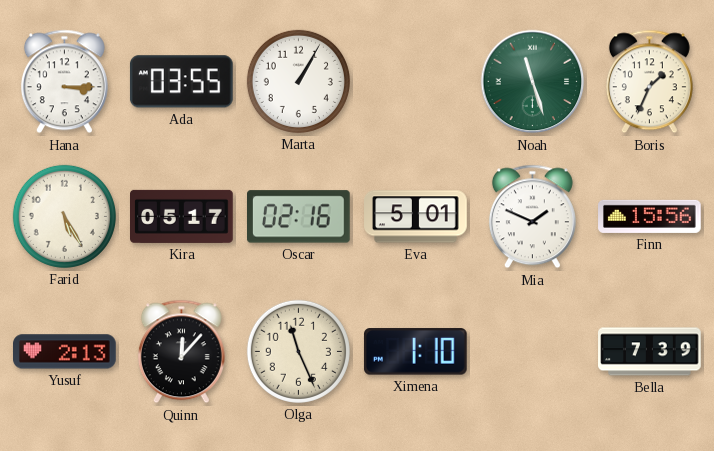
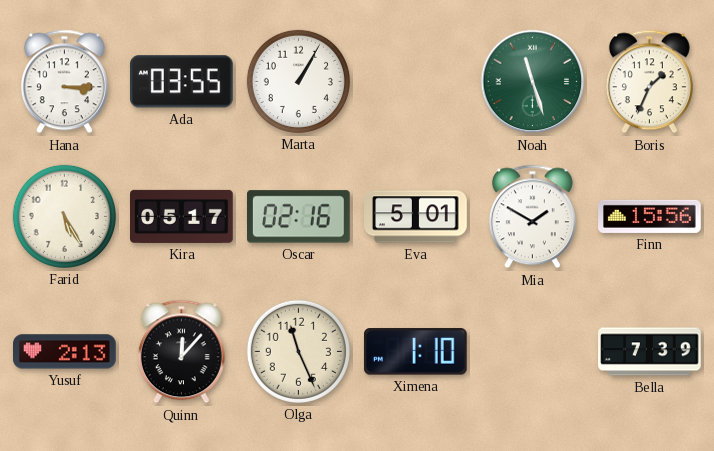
Mia: 1:49 -> 1:50
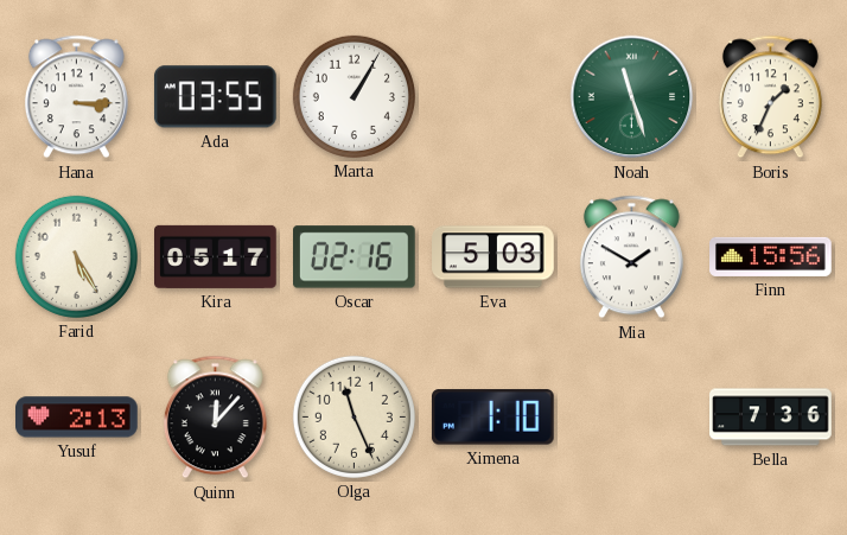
Eva: 5:01 -> 5:03
Bella: 7:39 -> 7:36
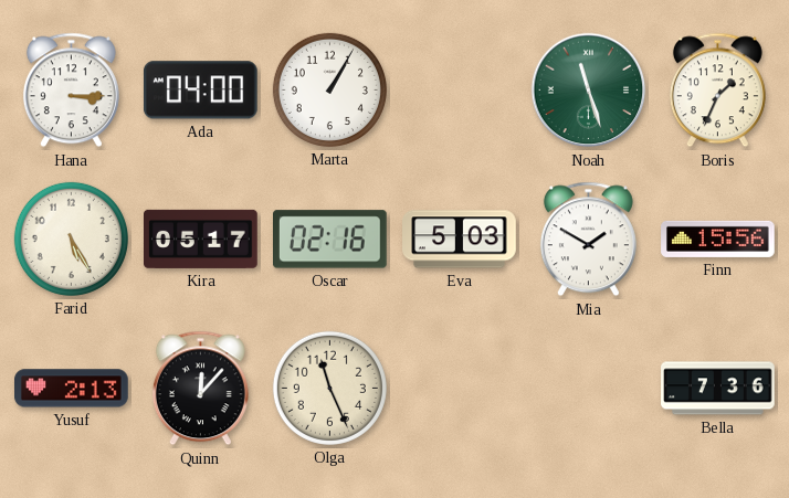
Ada: 03:55 -> 04:00
Ximena: 1:10 -> none
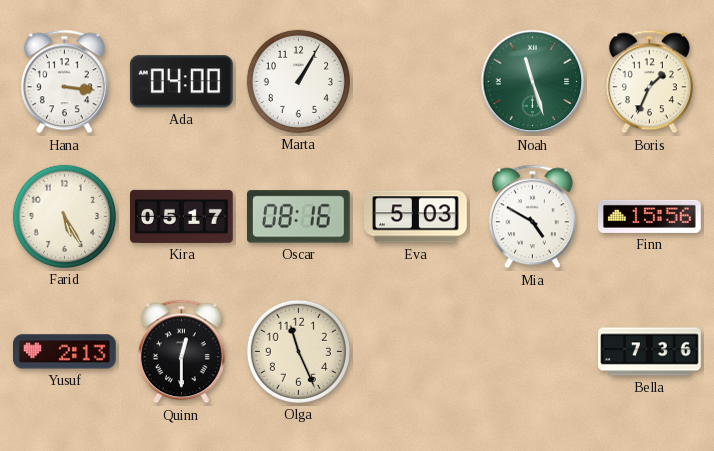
Hana: 3:15 -> 3:16
Oscar: 02:16 -> 08:16
Mia: 1:50 -> 4:50
Quinn: 12:07 -> 12:30
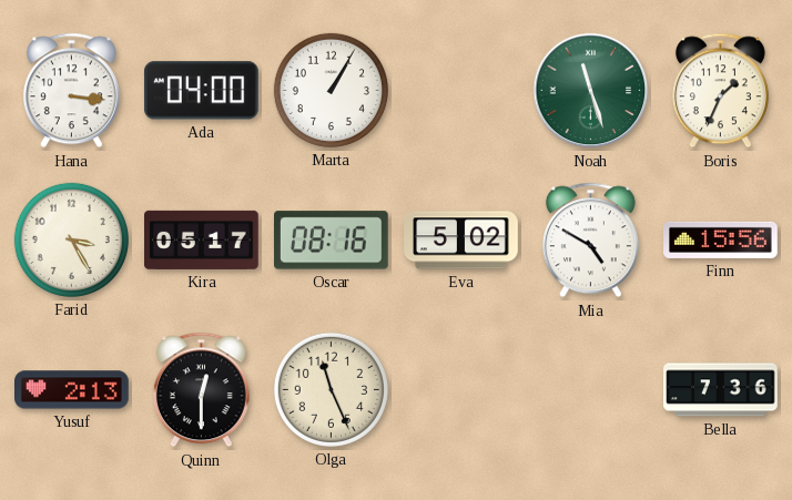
Farid: 5:25 -> 3:25
Eva: 5:03 -> 5:02
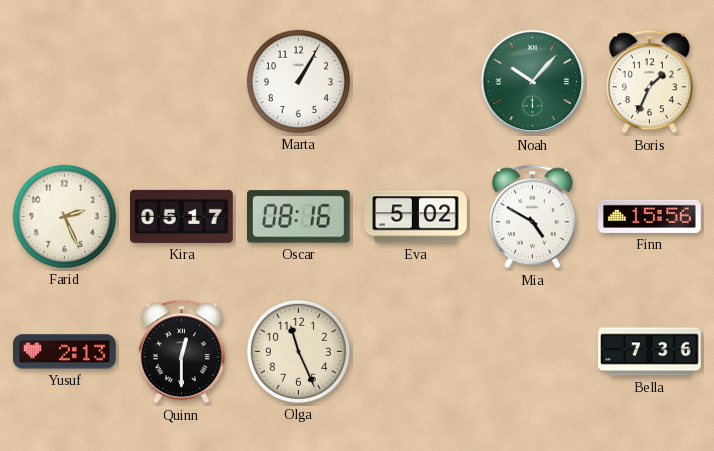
Hana: 3:16 -> none
Ada: 04:00 -> none
Noah: 11:27 -> 10:07
Farid: 3:25 -> 2:26
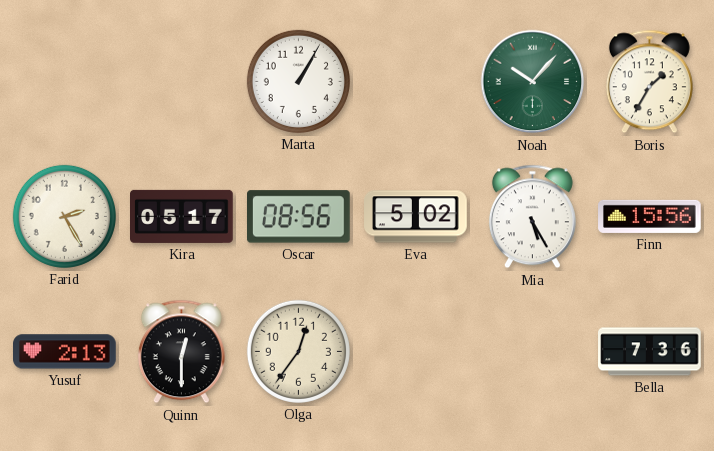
Boris: 1:34 -> 1:35
Farid: 2:26 -> 2:25
Oscar: 08:16 -> 08:56
Mia: 4:50 -> 5:25
Olga: 11:26 -> 12:36
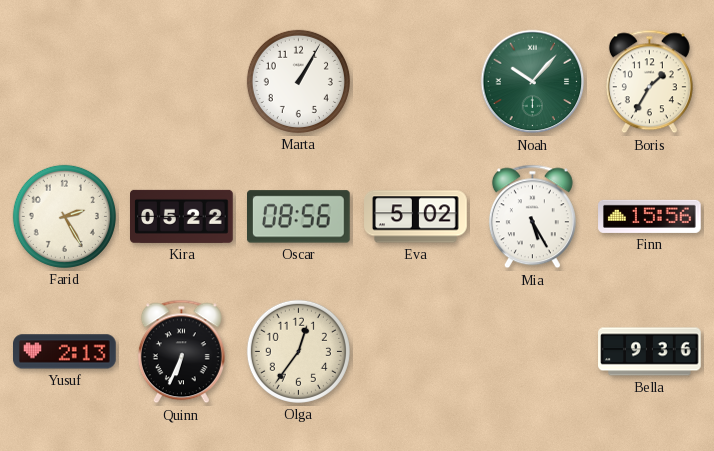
Kira: 05:17 -> 05:22
Quinn: 12:30 -> 6:34
Bella: 7:36 -> 9:36
